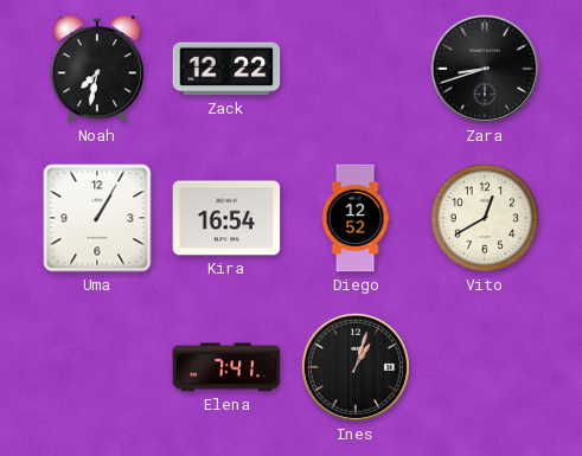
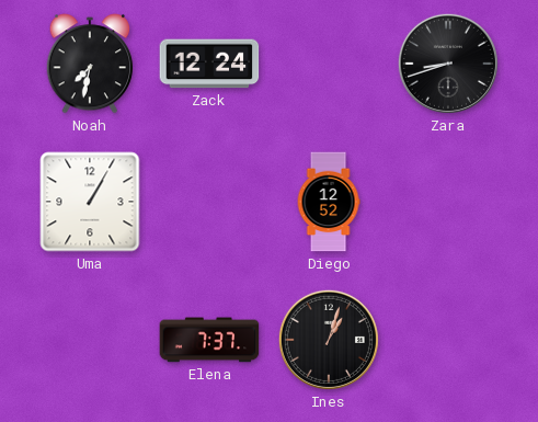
Zack: 12:22 -> 12:24
Kira: 16:54 -> none
Vito: 12:40 -> none
Elena: 7:41 -> 7:37
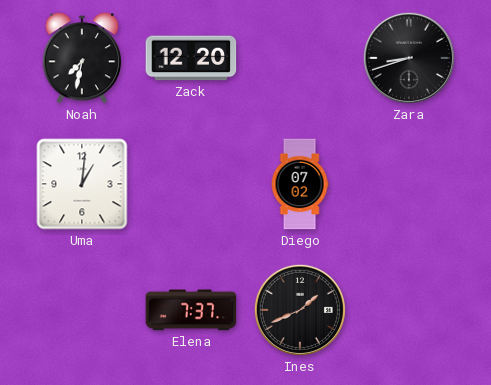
Zack: 12:24 -> 12:20
Uma: 1:05 -> 1:01
Diego: 12:52 -> 07:02
Ines: 1:03 -> 1:41
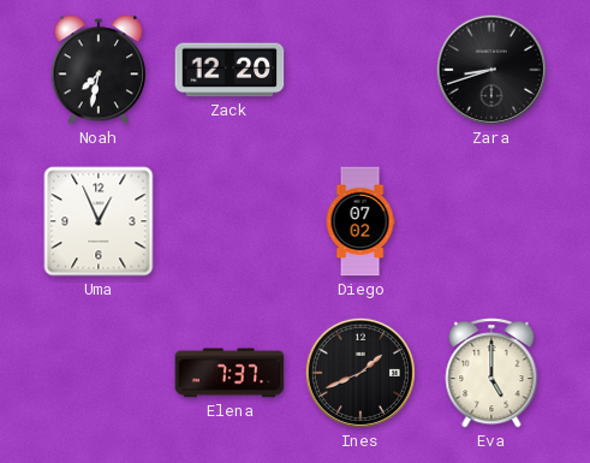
Uma: 1:01 -> 12:56
Eva: none -> 5:00
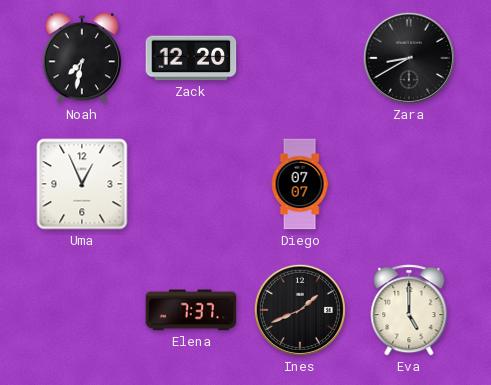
Zara: 8:42 -> 8:40
Diego: 07:02 -> 07:07
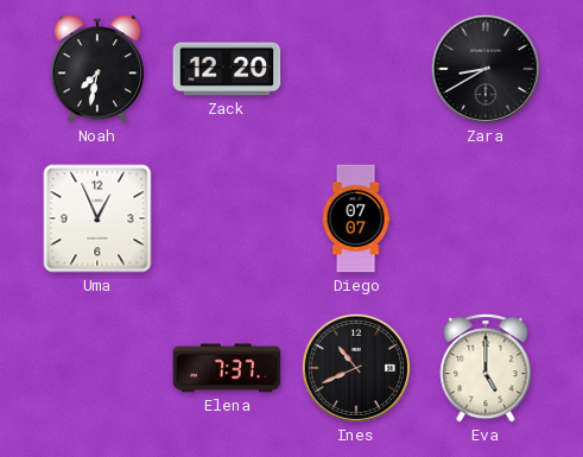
Ines: 1:41 -> 10:41
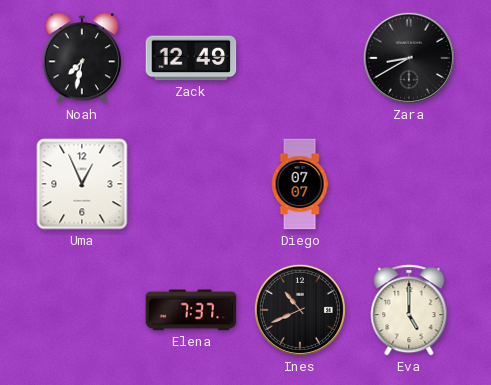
Zack: 12:20 -> 12:49
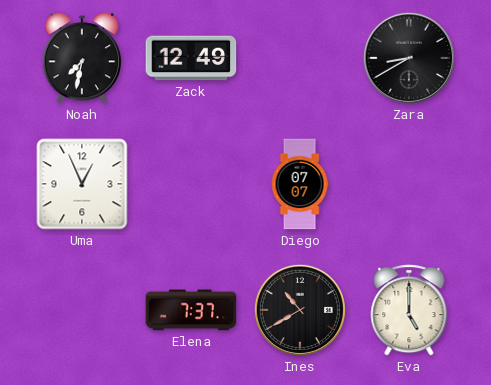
Ines: 10:41 -> 10:40
